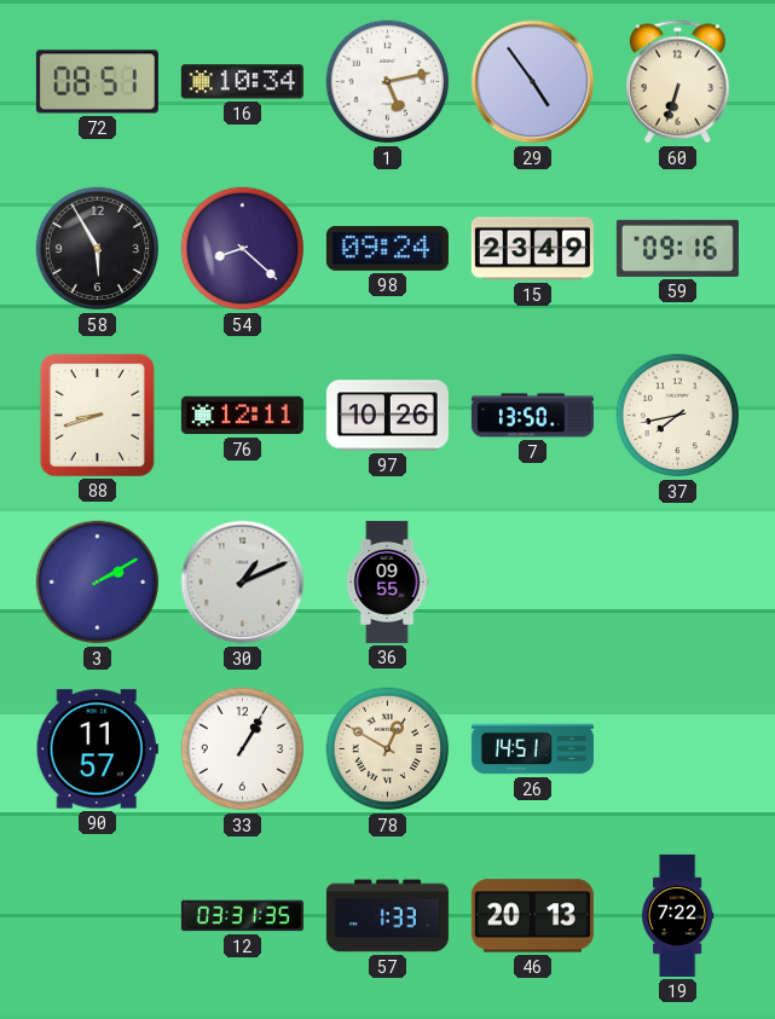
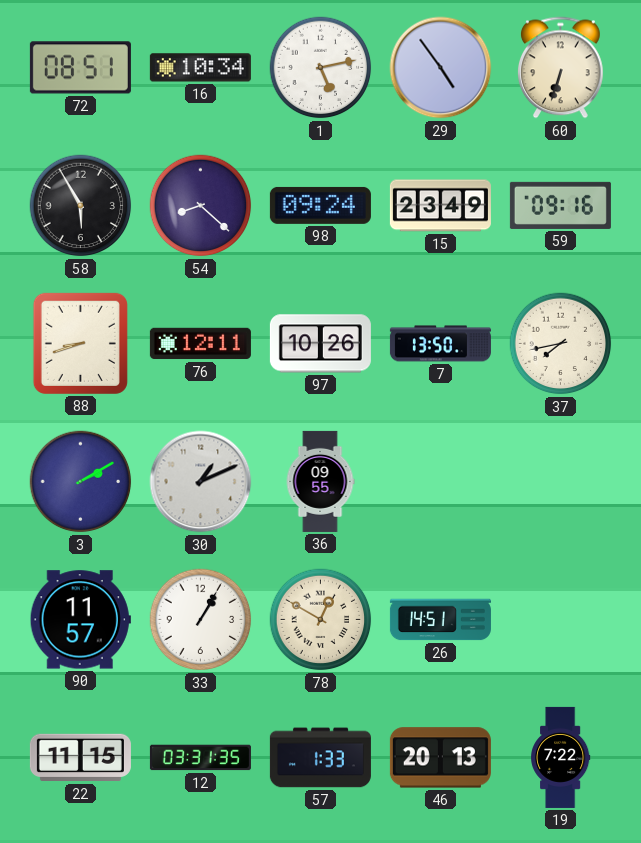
22: none -> 11:15
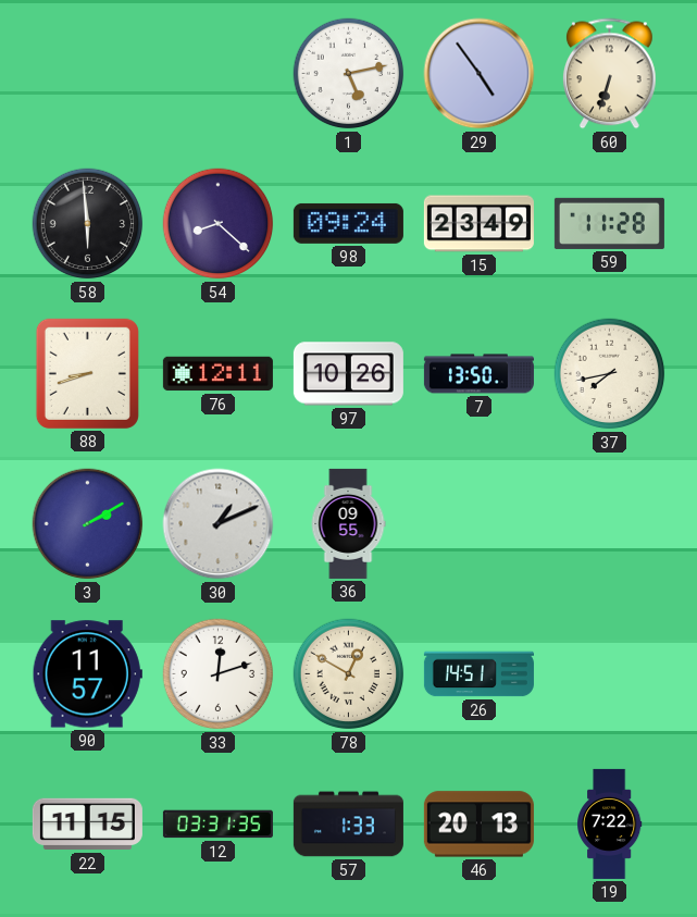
72: 08:51 -> none
16: 10:34 -> none
58: 5:55 -> 5:59
59: 09:16 -> 11:28
33: 1:05 -> 12:12
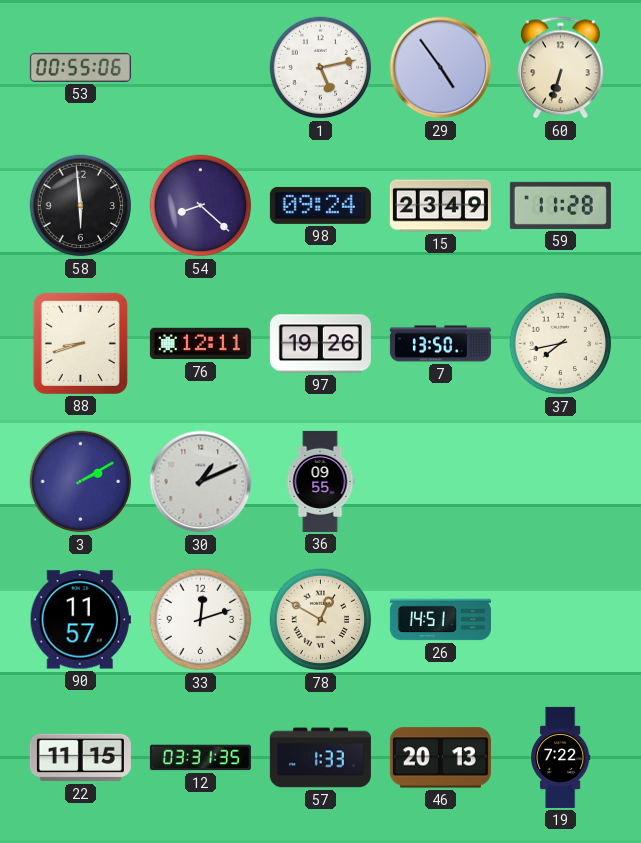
53: none -> 00:55
97: 10:26 -> 19:26
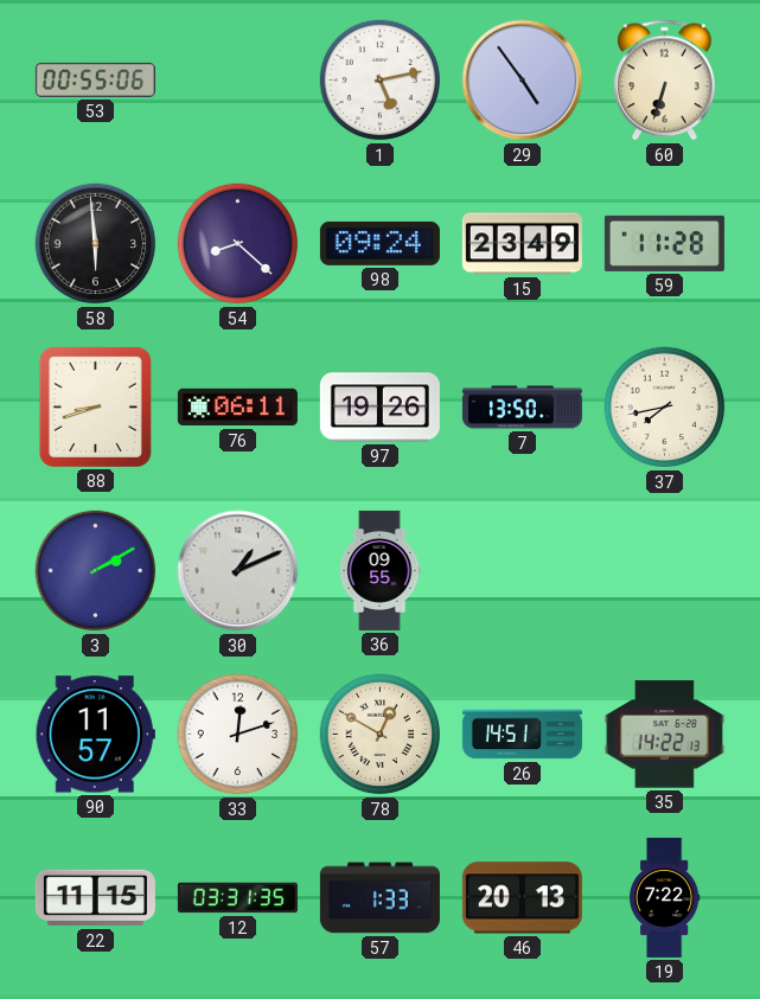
76: 12:11 -> 06:11
35: none -> 14:22
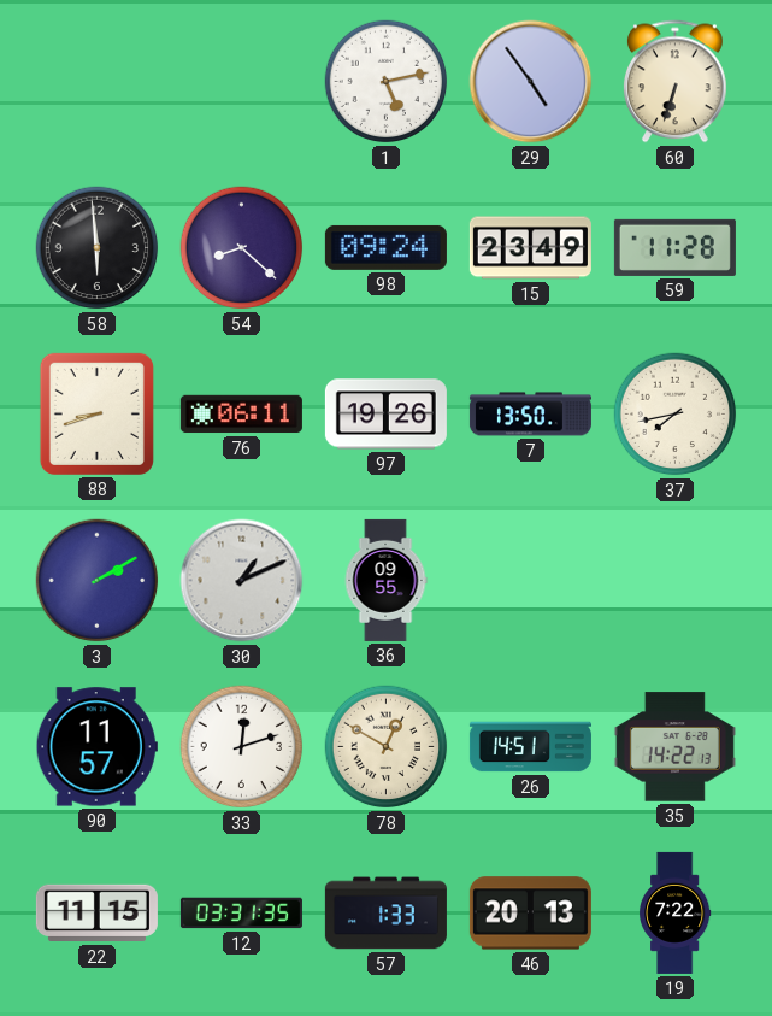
53: 00:55 -> none
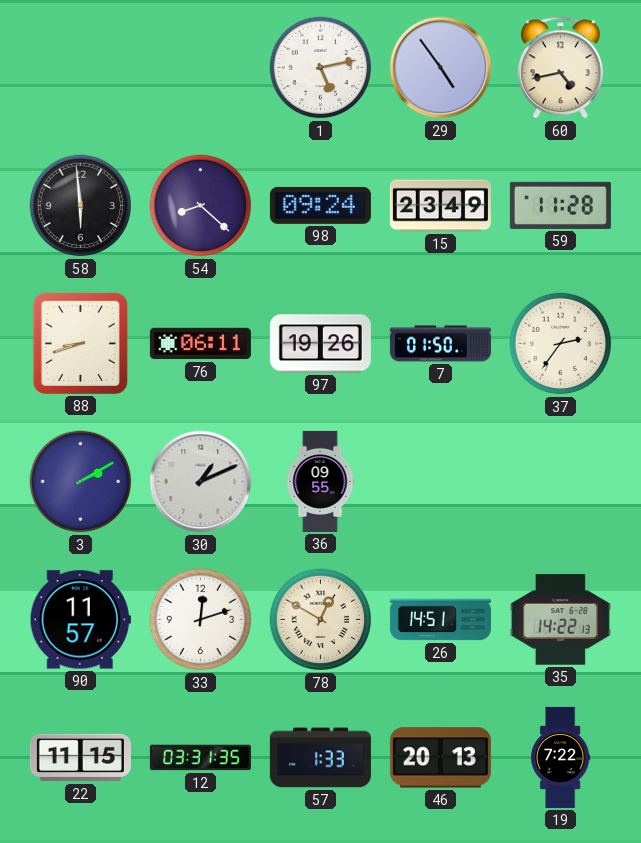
60: 6:33 -> 4:43
7: 13:50 -> 01:50
37: 7:43 -> 2:36
